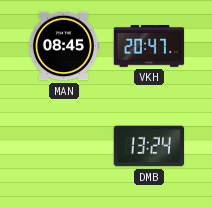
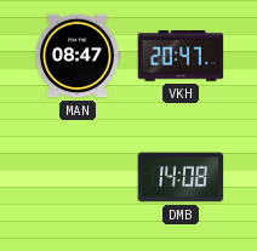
MAN: 08:45 -> 08:47
DMB: 13:24 -> 14:08
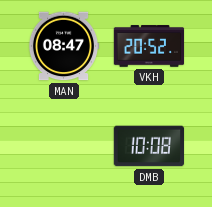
VKH: 20:47 -> 20:52
DMB: 14:08 -> 10:08
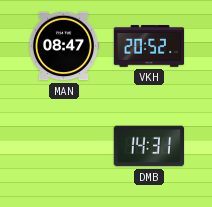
DMB: 10:08 -> 14:31
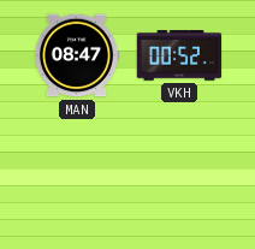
VKH: 20:52 -> 00:52
DMB: 14:31 -> none
